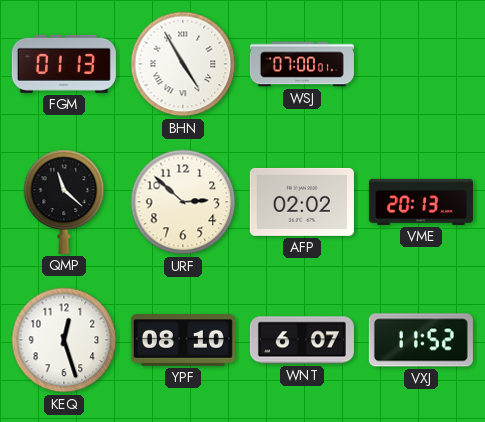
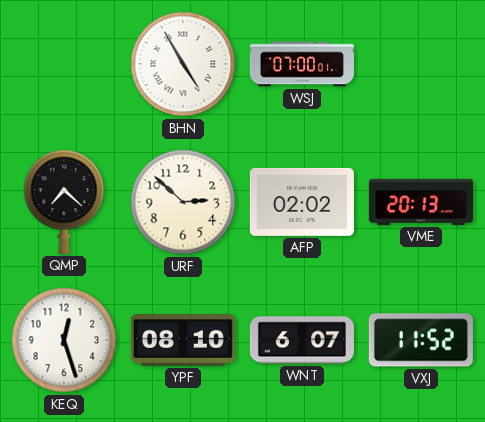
FGM: 01:13 -> none
QMP: 11:22 -> 7:22
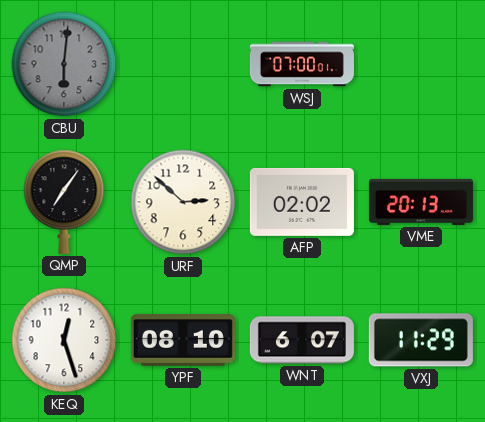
CBU: none -> 6:01
BHN: 4:55 -> none
QMP: 7:22 -> 7:06
VXJ: 11:52 -> 11:29
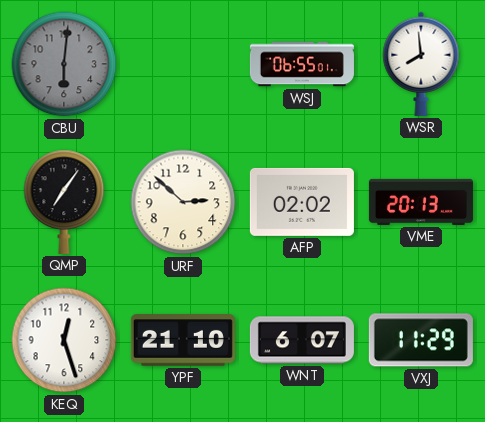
WSJ: 07:00 -> 06:55
WSR: none -> 7:59
YPF: 08:10 -> 21:10
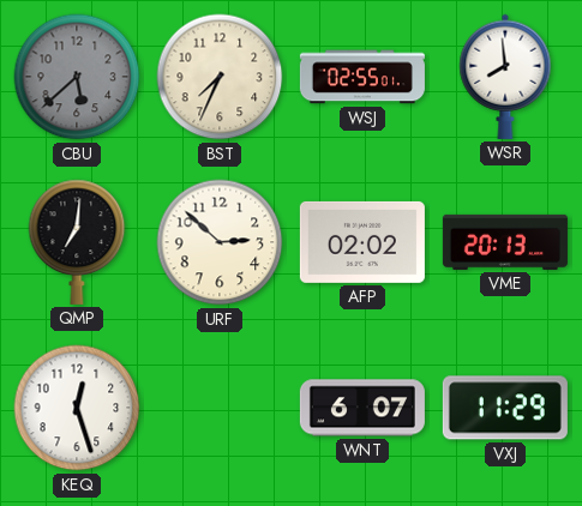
CBU: 6:01 -> 5:38
BST: none -> 7:34
WSJ: 06:55 -> 02:55
QMP: 7:06 -> 7:01
YPF: 21:10 -> none
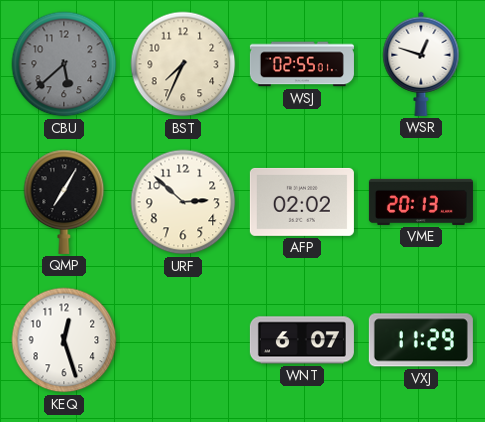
WSR: 7:59 -> 12:48
QMP: 7:01 -> 7:05
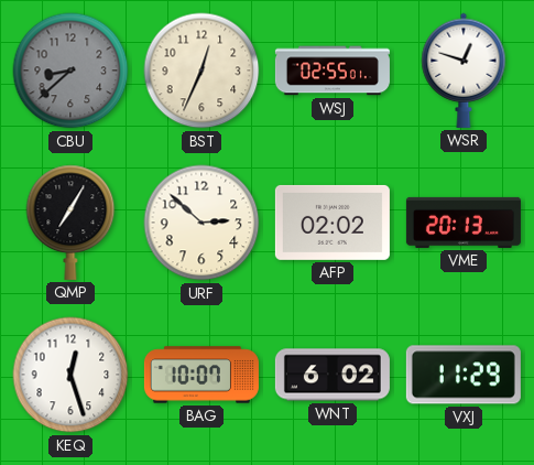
CBU: 5:38 -> 8:38
BST: 7:34 -> 12:34
BAG: none -> 10:07
WNT: 6:07 -> 6:02
